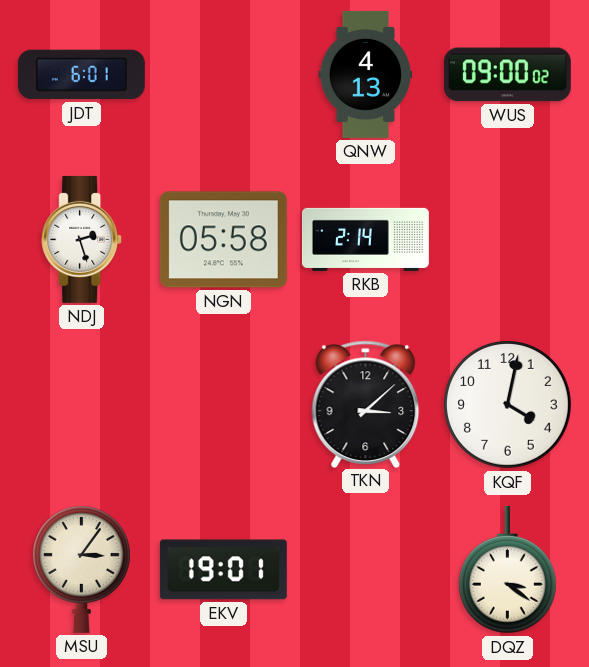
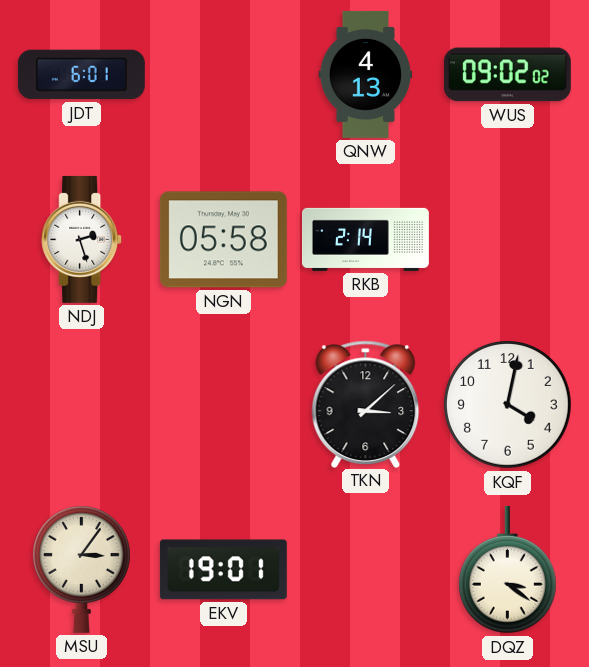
WUS: 09:00 -> 09:02
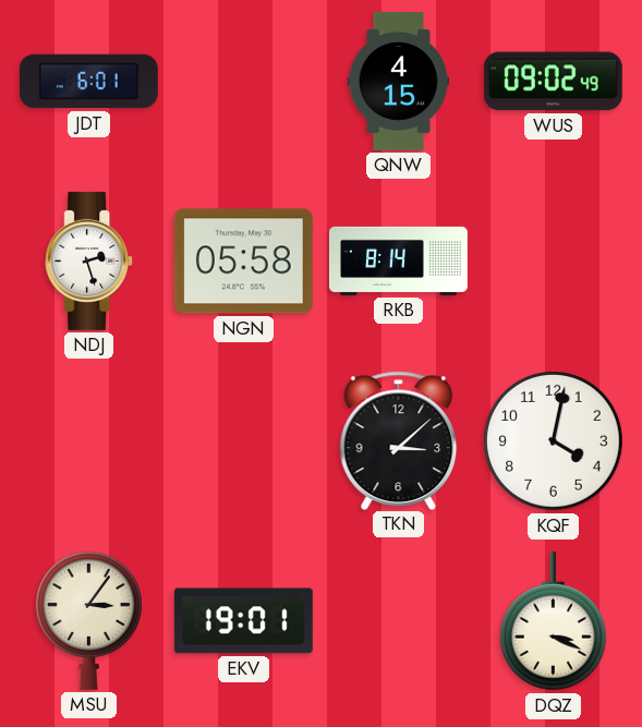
QNW: 4:13 -> 4:15
WUS: 09:02:02 -> 09:02:49
RKB: 2:14 -> 8:14
DQZ: 3:21 -> 3:19
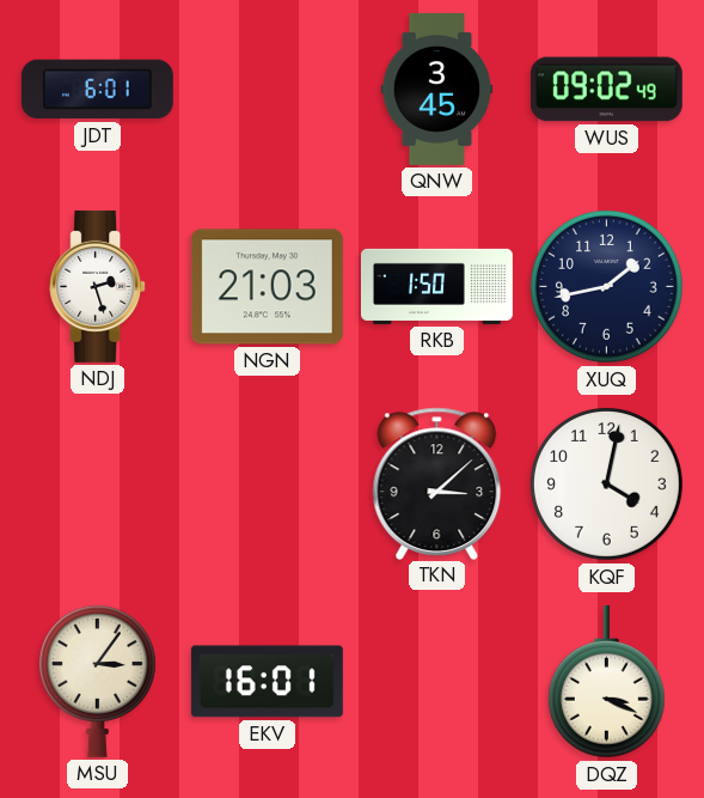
QNW: 4:15 -> 3:45
NGN: 05:58 -> 21:03
RKB: 8:14 -> 1:50
XUQ: none -> 1:43
EKV: 19:01 -> 16:01
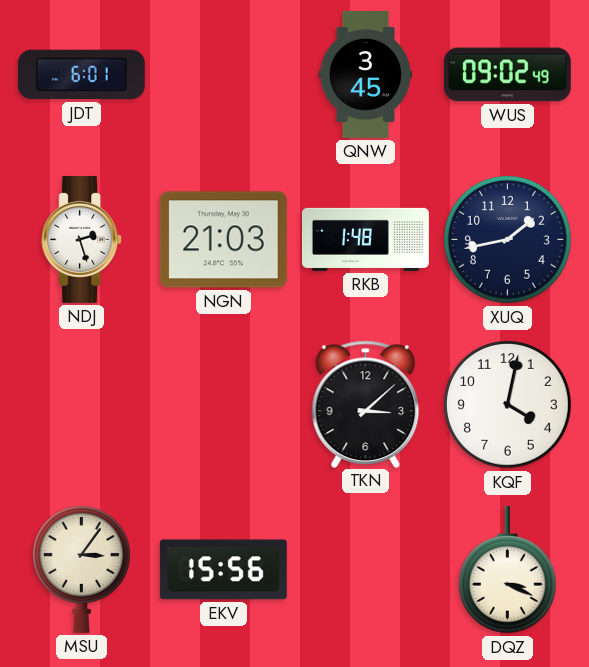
RKB: 1:50 -> 1:48
EKV: 16:01 -> 15:56
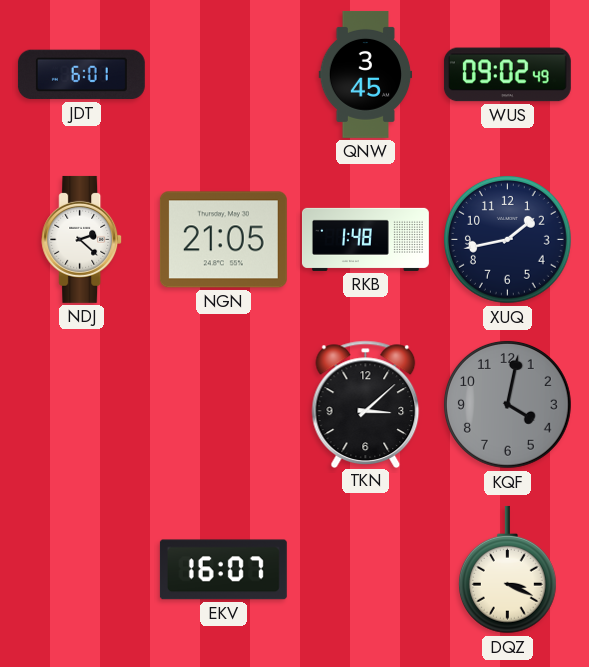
NDJ: 2:27 -> 2:22
NGN: 21:03 -> 21:05
KQF dial: white -> grey
MSU: 3:06 -> none
EKV: 15:56 -> 16:07
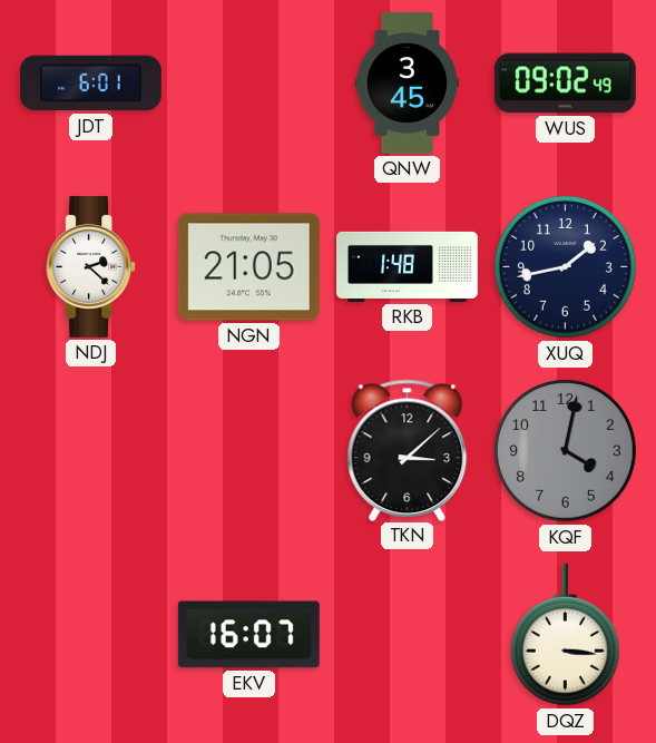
DQZ: 3:19 -> 3:16
